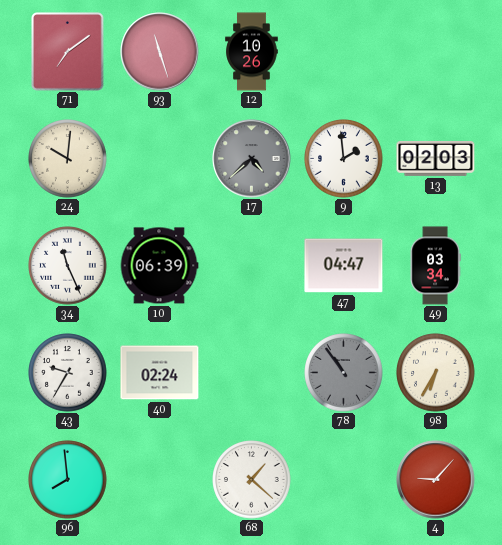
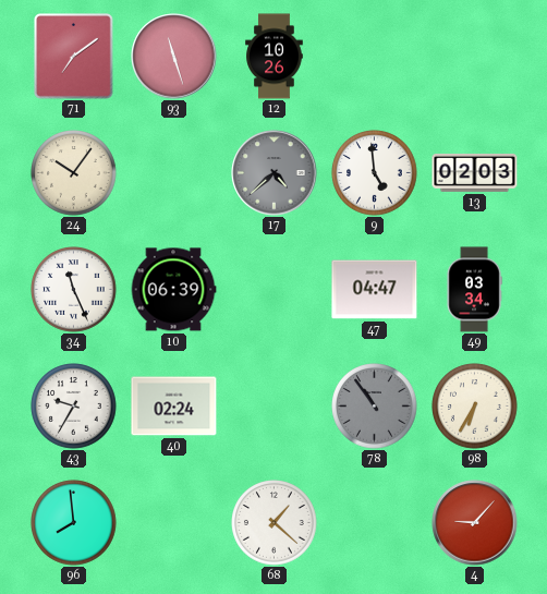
24: 10:01 -> 10:06
9: 1:59 -> 4:59
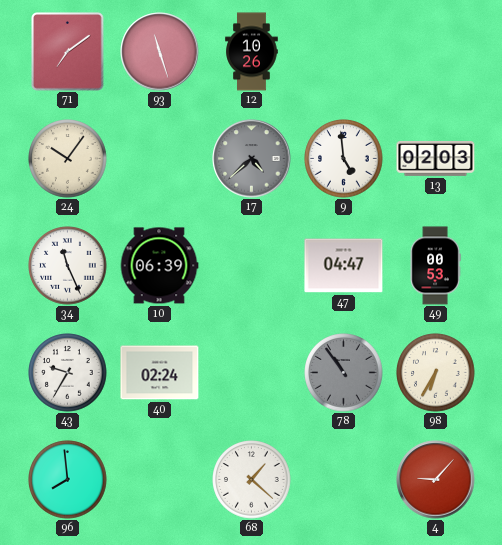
49: 03:34 -> 00:53
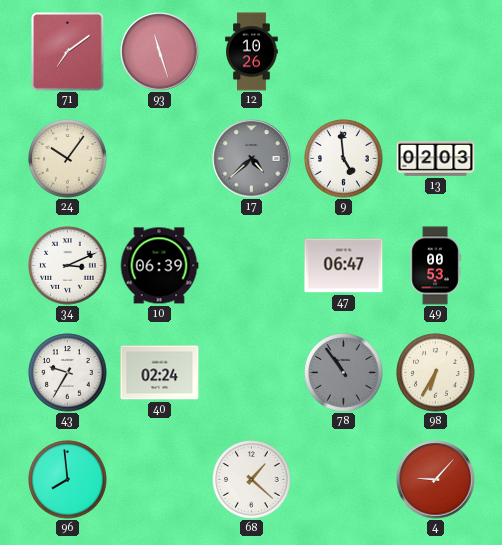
34: 11:26 -> 3:11
47: 04:47 -> 06:47
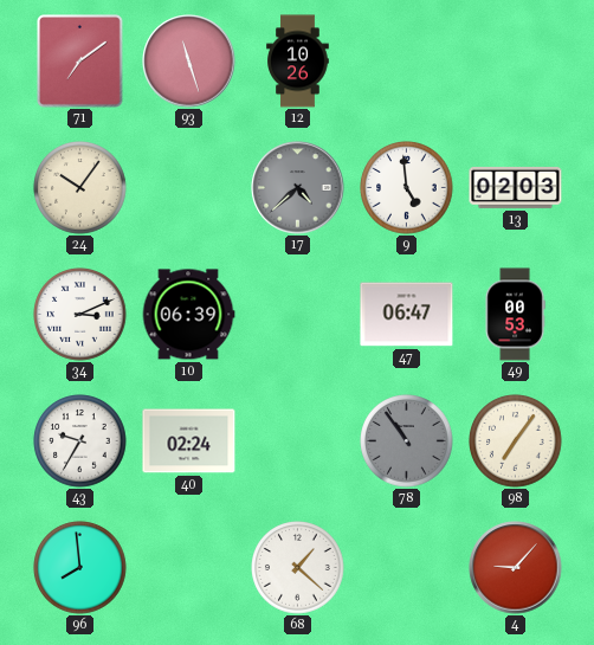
98: 6:35 -> 7:06
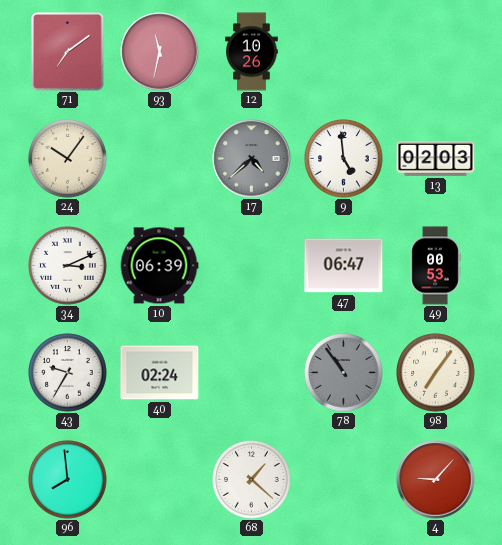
93: 11:27 -> 11:32
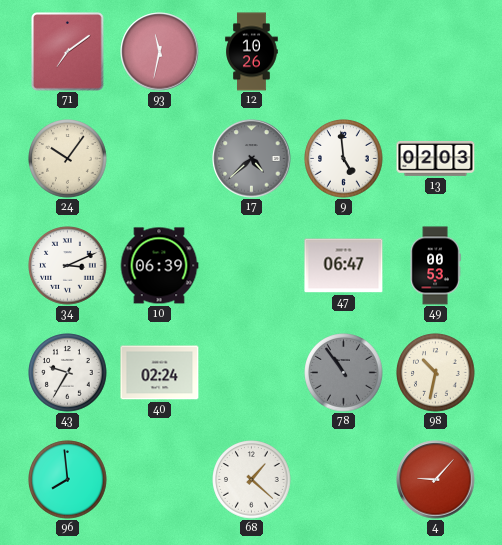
98: 7:06 -> 10:32
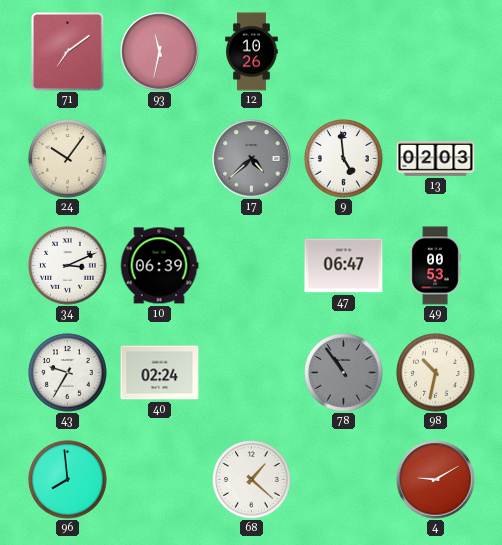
4: 9:07 -> 9:10
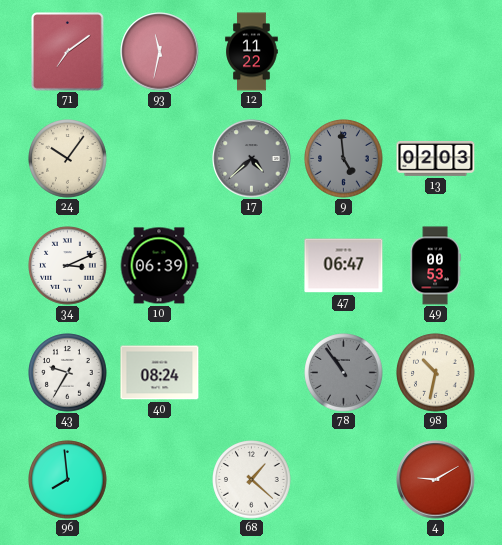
12: 10:26 -> 11:22
9 dial: white -> grey
40: 02:24 -> 08:24
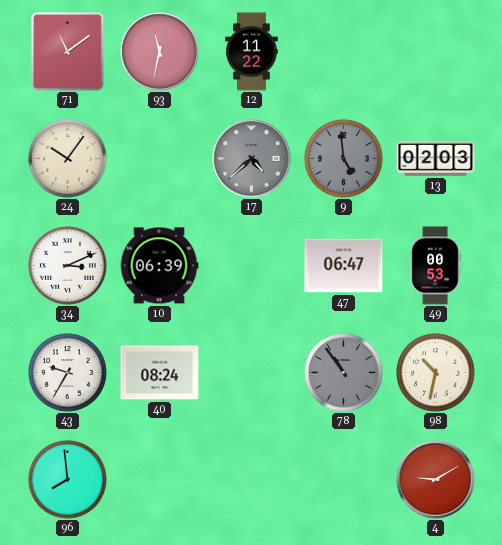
71: 7:09 -> 11:09
68: 1:22 -> none
